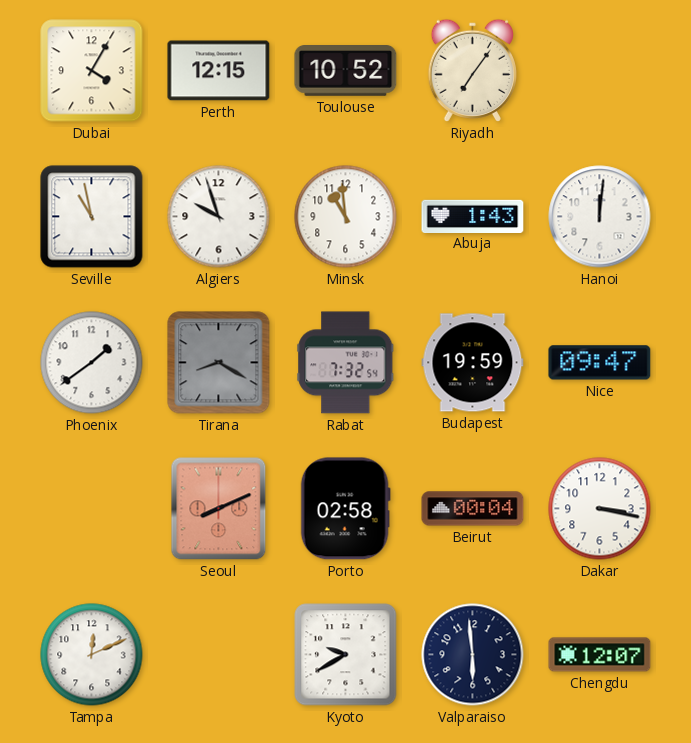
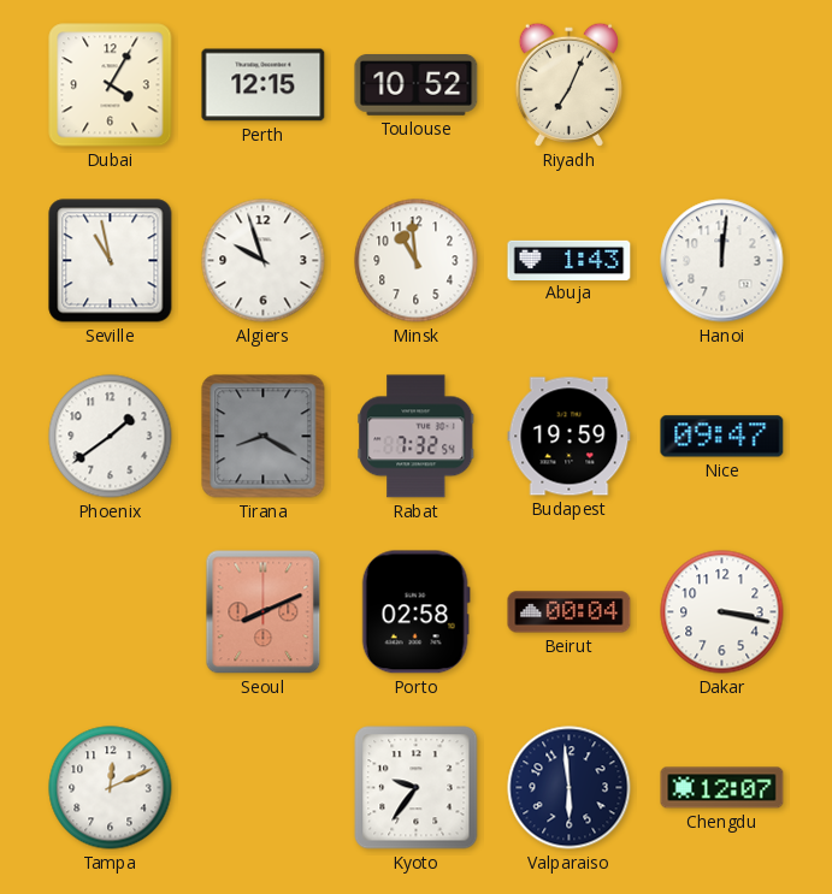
Riyadh: 7:06 -> 7:04
Kyoto: 9:40 -> 9:36
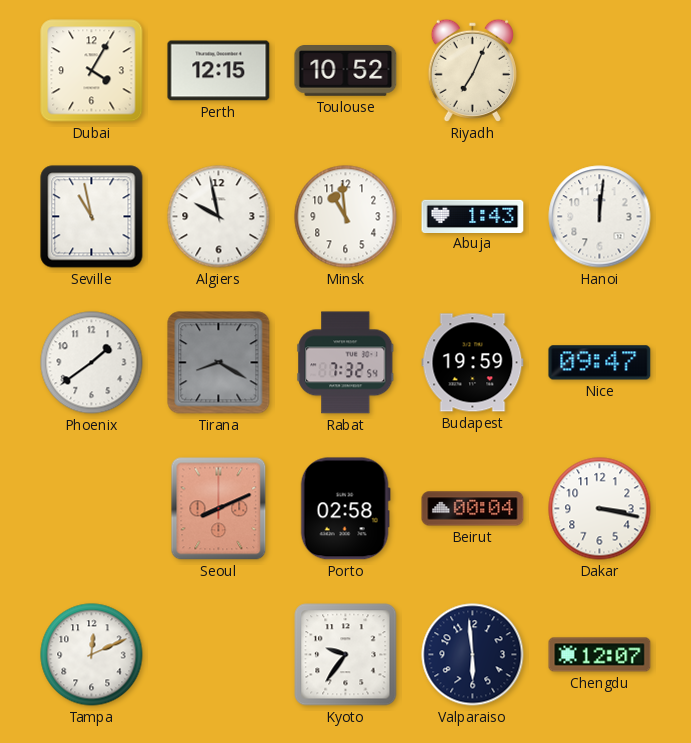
Algiers: 9:57 -> 9:58
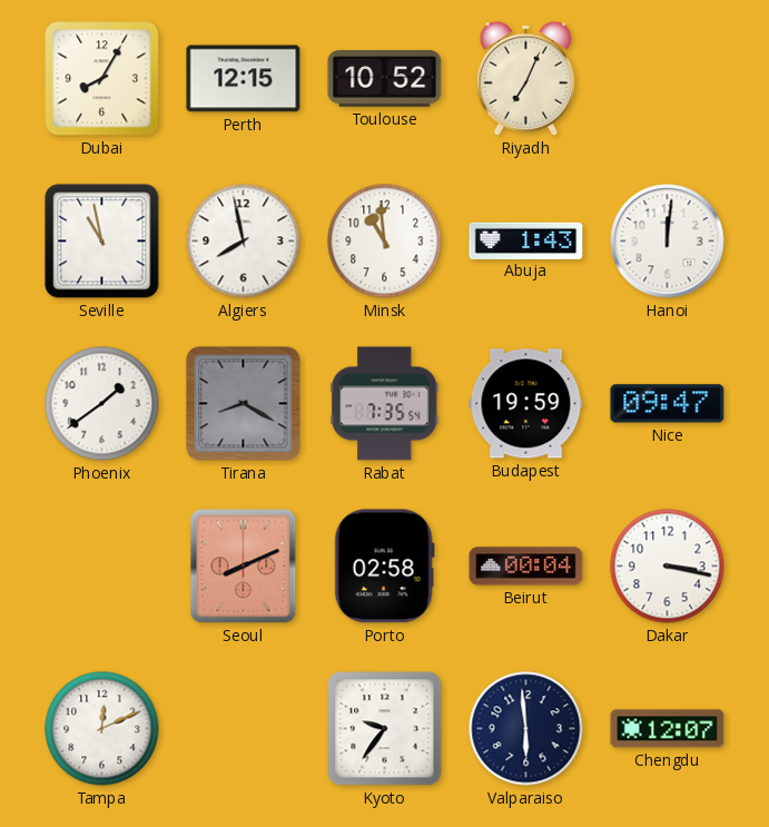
Dubai: 4:05 -> 8:05
Algiers: 9:58 -> 7:58
Rabat: 7:32 -> 7:35
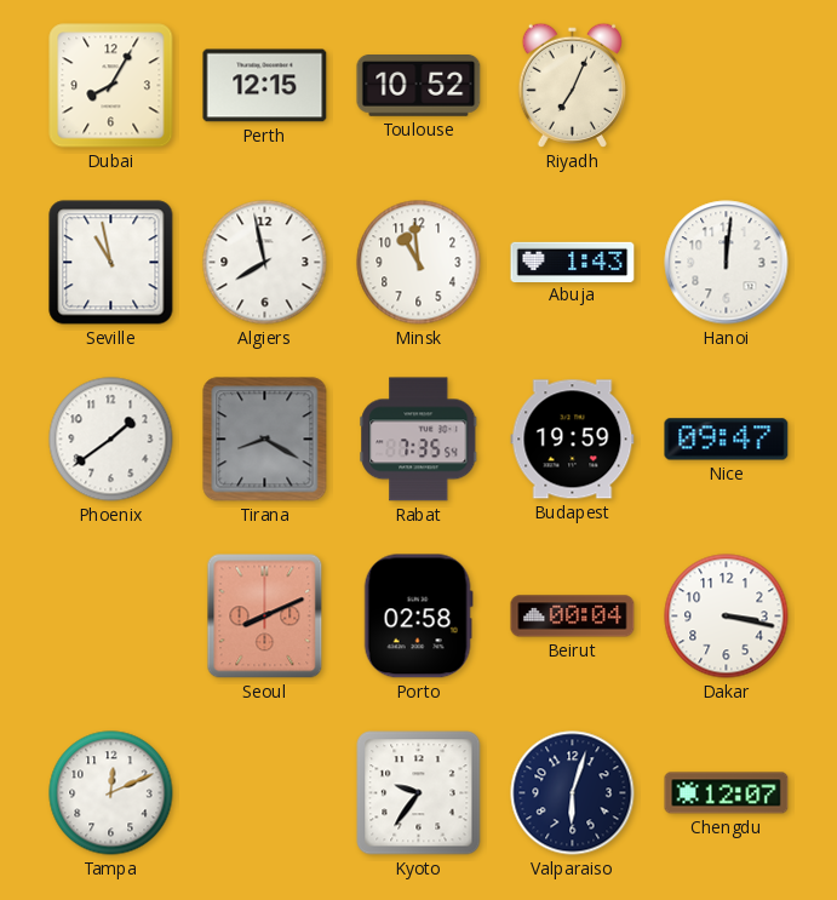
Valparaiso: 5:59 -> 6:03
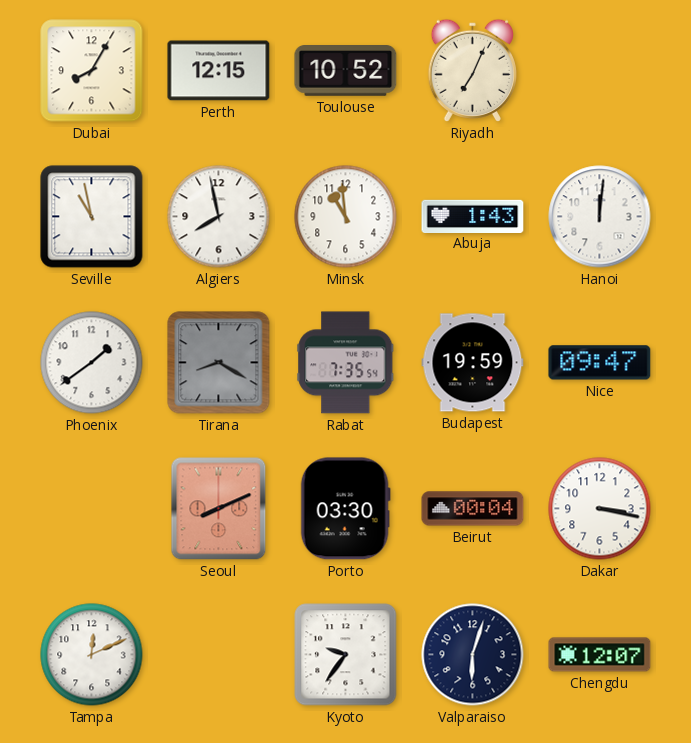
Porto: 02:58 -> 03:30
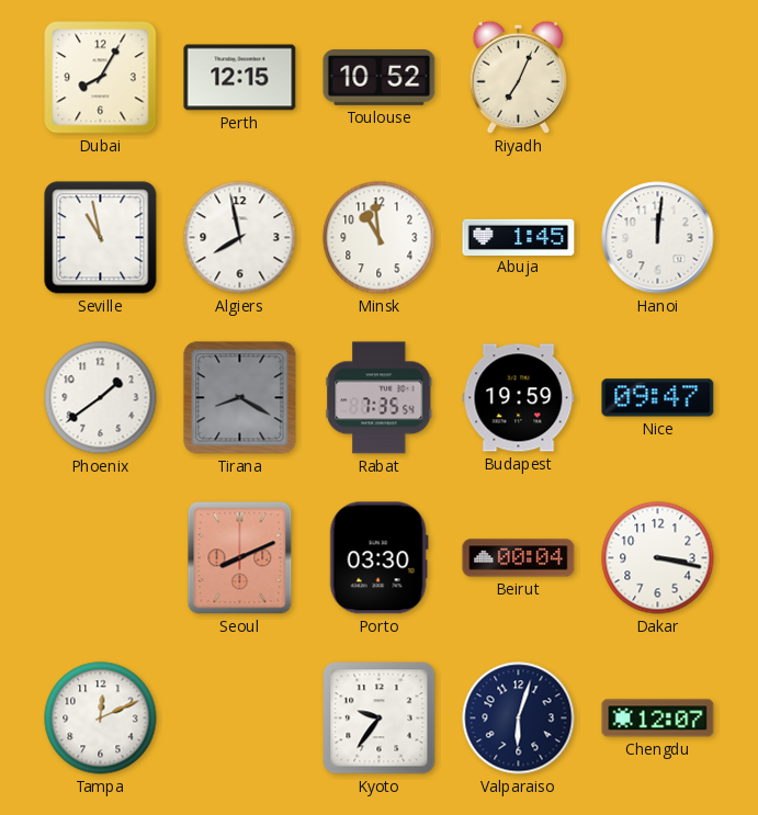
Abuja: 1:43 -> 1:45
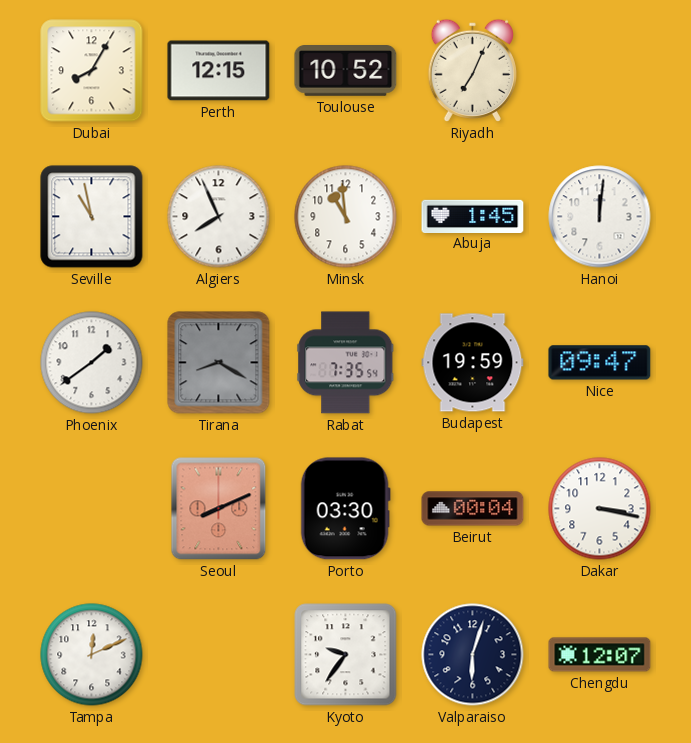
Algiers: 7:58 -> 7:56
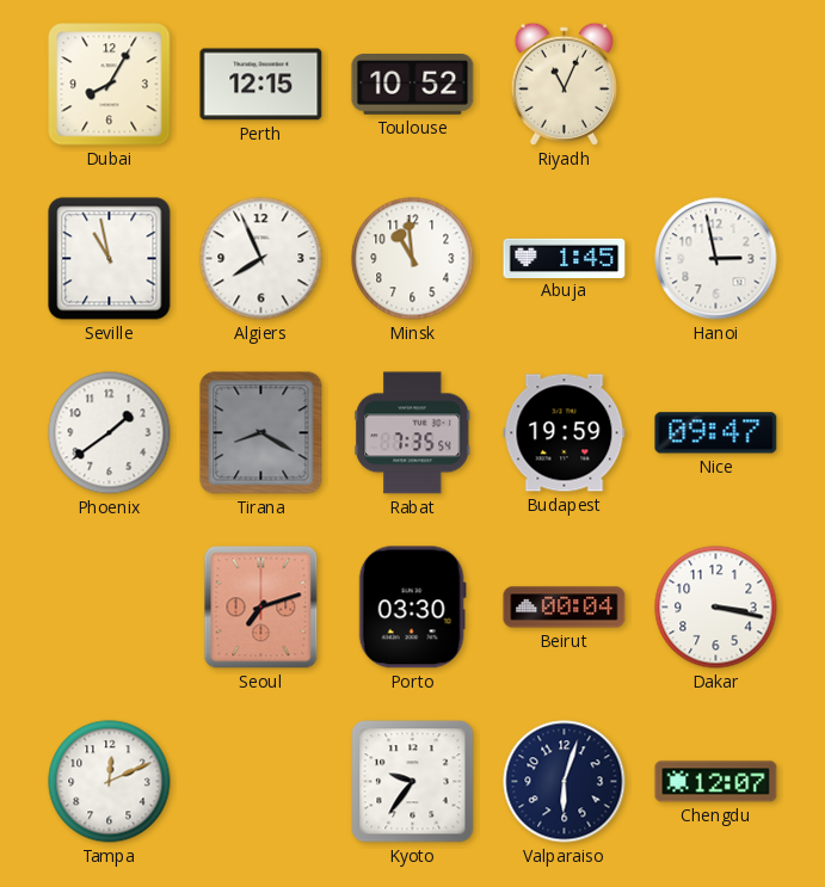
Riyadh: 7:04 -> 11:04
Hanoi: 12:01 -> 2:58
Seoul: 8:11 -> 7:12
